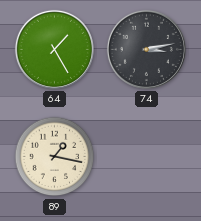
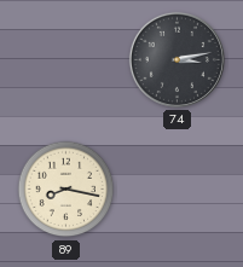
64: 1:25 -> none
89: 1:17 -> 8:17
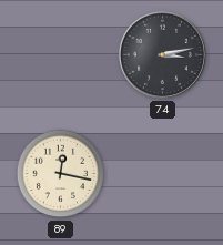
89: 8:17 -> 12:17
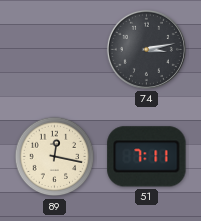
51: none -> 7:11
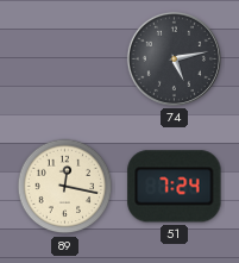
74: 3:13 -> 5:13
51: 7:11 -> 7:24
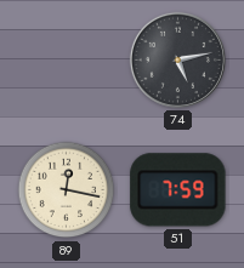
51: 7:24 -> 7:59
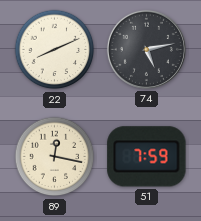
22: none -> 8:11
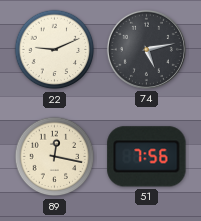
22: 8:11 -> 9:11
51: 7:59 -> 7:56
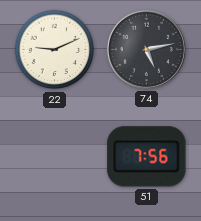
89: 12:17 -> none
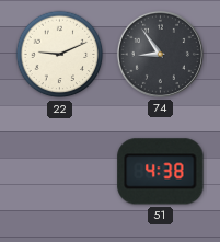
74: 5:13 -> 8:54
51: 7:56 -> 4:38
